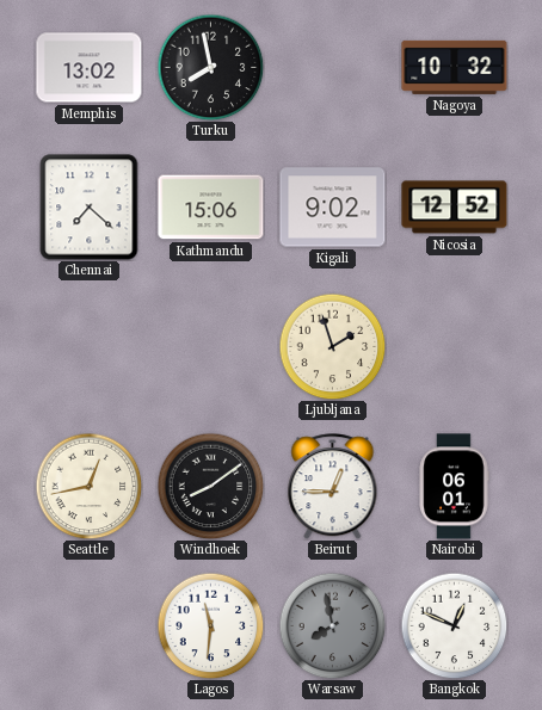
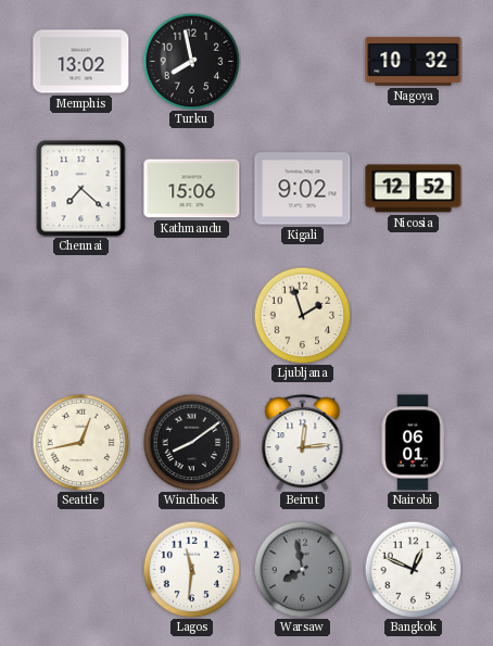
Beirut: 12:45 -> 12:14
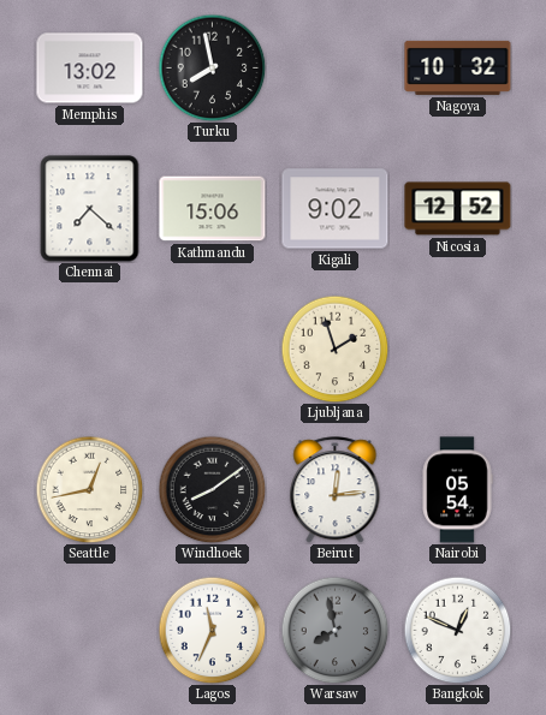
Nairobi: 06:01 -> 05:54
Lagos: 11:31 -> 11:34
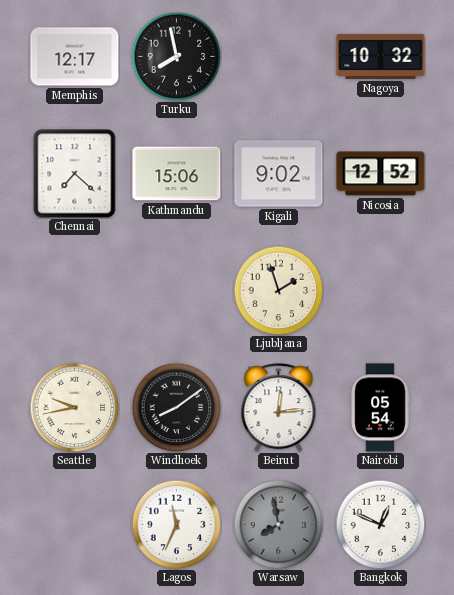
Memphis: 13:02 -> 12:17
Seattle: 12:43 -> 9:43
